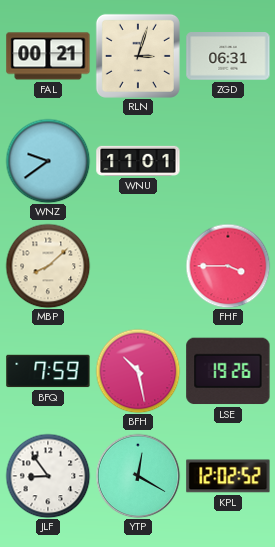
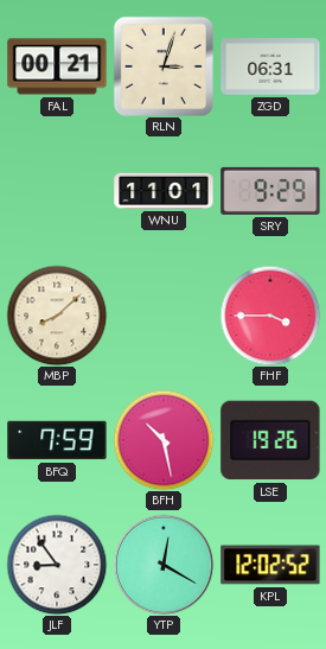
WNZ: 9:39 -> none
SRY: none -> 9:29
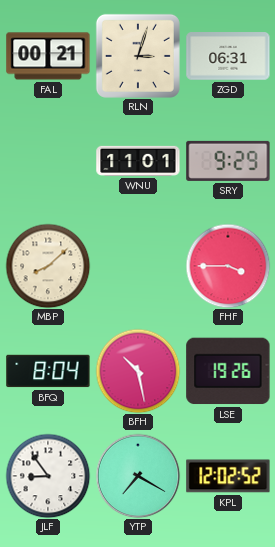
BFQ: 7:59 -> 8:04
YTP: 12:20 -> 7:20
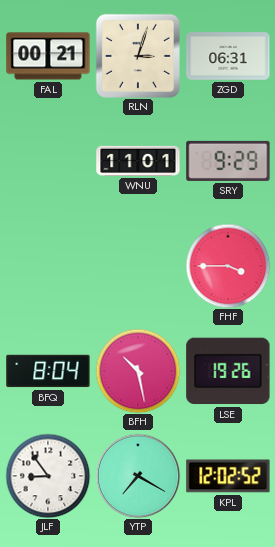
MBP: 8:08 -> none
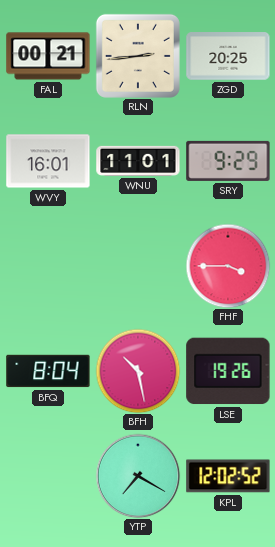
RLN: 3:03 -> 2:44
ZGD: 06:31 -> 20:25
WVY: none -> 16:01
JLF: 8:54 -> none
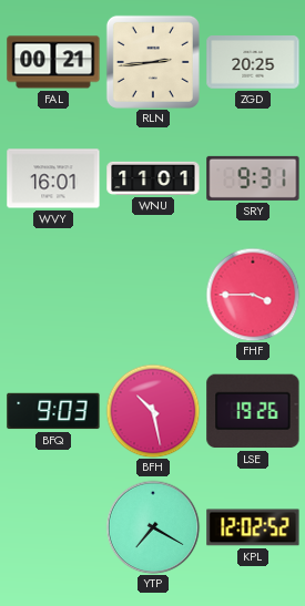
SRY: 9:29 -> 9:31
BFQ: 8:04 -> 9:03
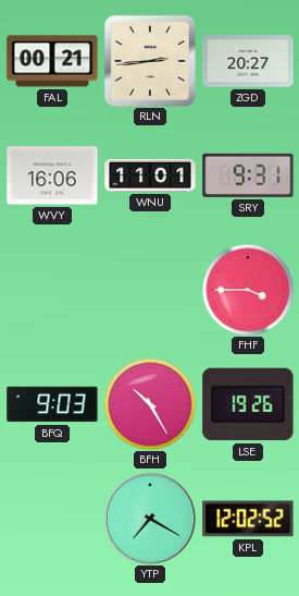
ZGD: 20:25 -> 20:27
WVY: 16:01 -> 16:06
BFH: 10:28 -> 10:25
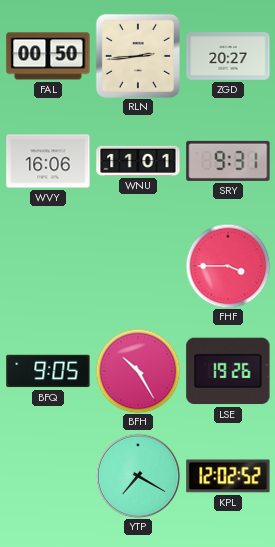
FAL: 00:21 -> 00:50
BFQ: 9:03 -> 9:05
